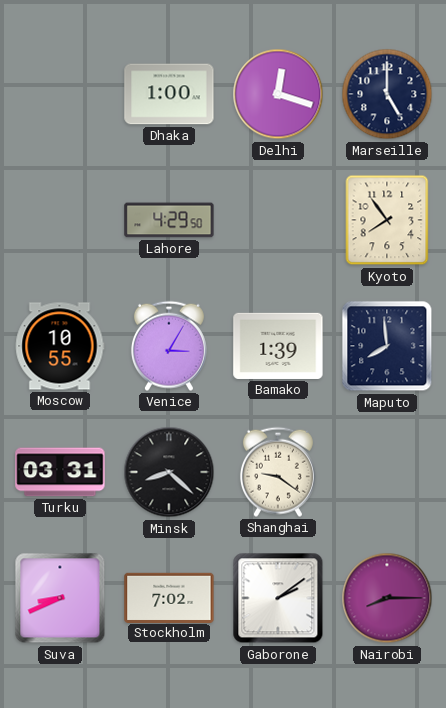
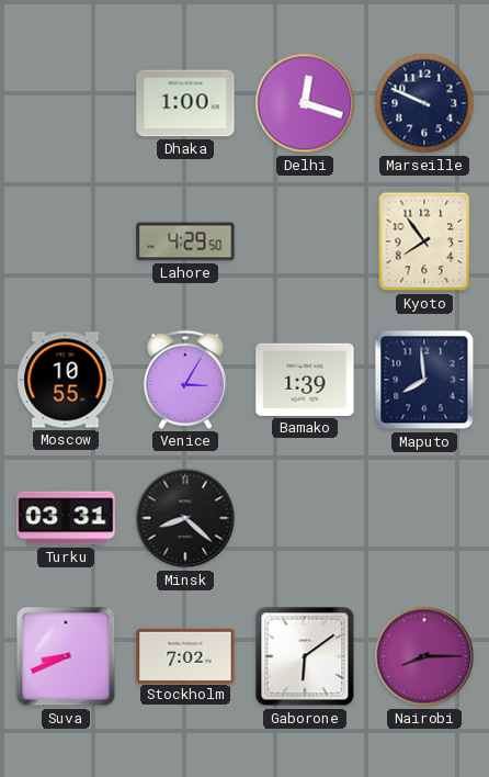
Marseille: 5:00 -> 9:49
Shanghai: 9:21 -> none
Gaborone: 2:09 -> 6:09
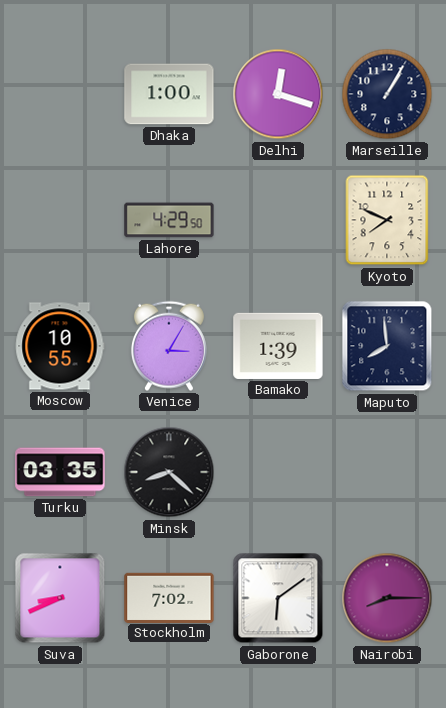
Marseille: 9:49 -> 1:05
Kyoto: 7:54 -> 7:49
Turku: 03:31 -> 03:35
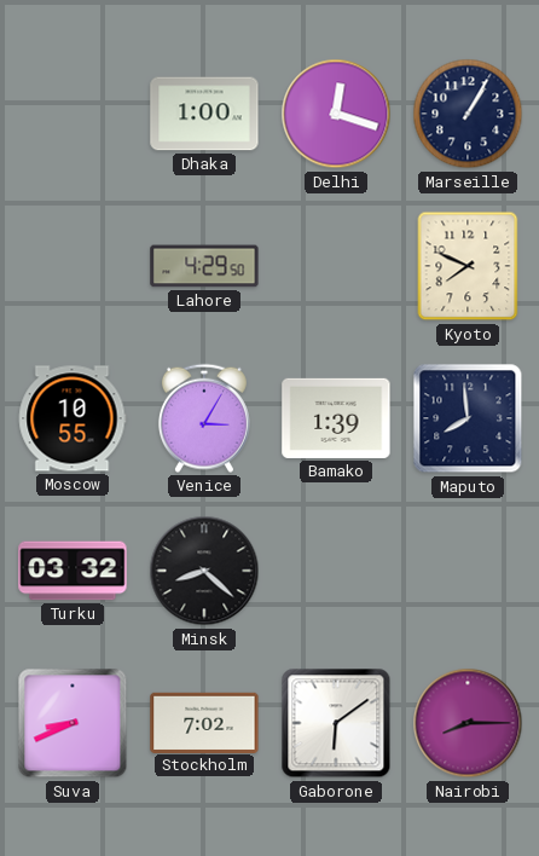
Turku: 03:35 -> 03:32
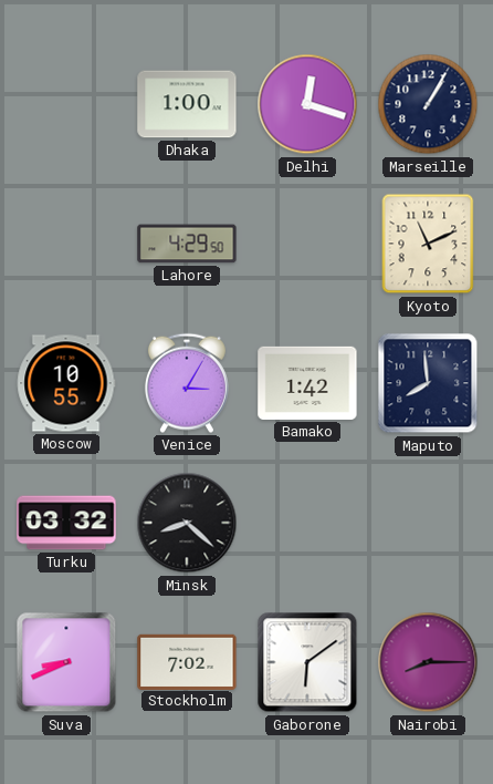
Kyoto: 7:49 -> 11:11
Bamako: 1:39 -> 1:42
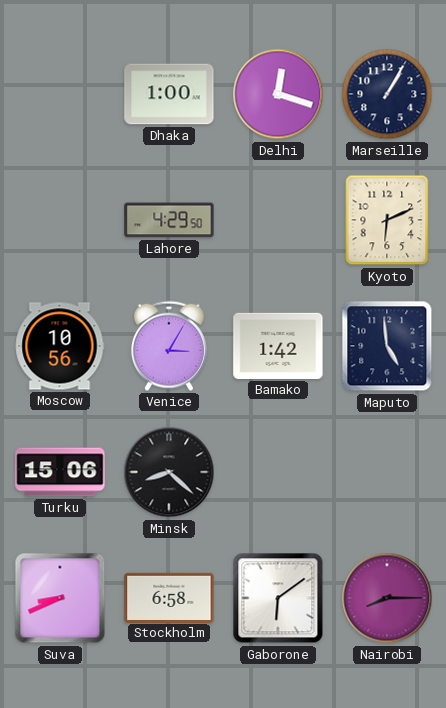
Kyoto: 11:11 -> 6:11
Moscow: 10:55 -> 10:56
Maputo: 7:59 -> 4:59
Turku: 03:32 -> 15:06
Stockholm: 7:02 -> 6:58
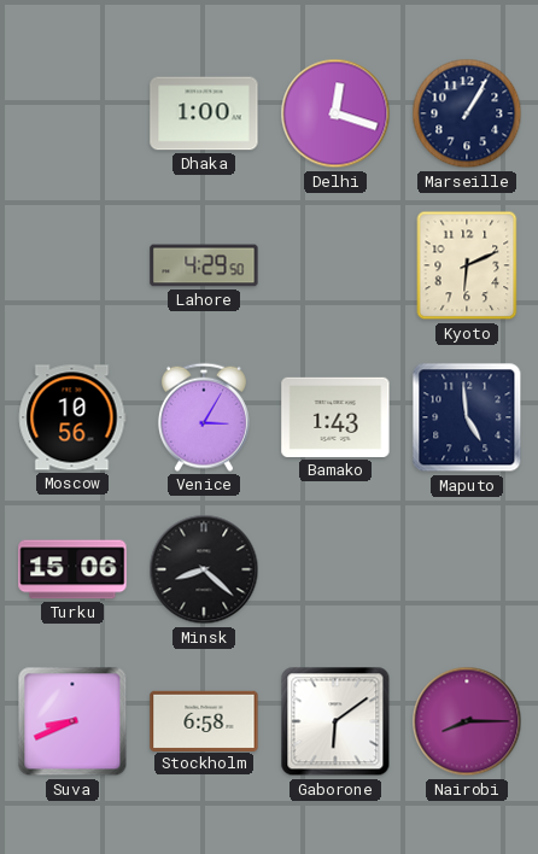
Bamako: 1:42 -> 1:43
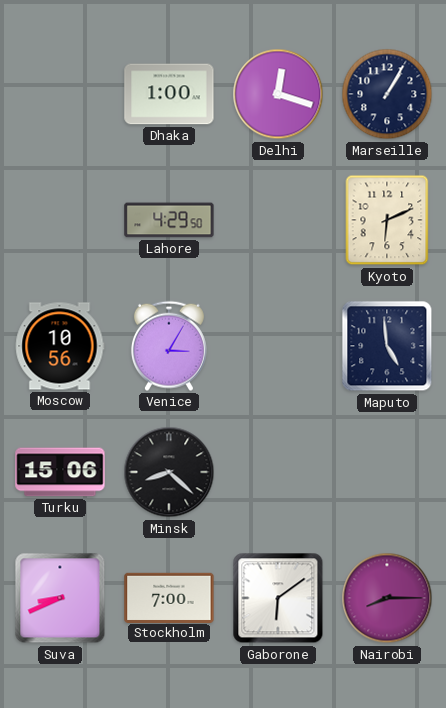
Bamako: 1:43 -> none
Stockholm: 6:58 -> 7:00
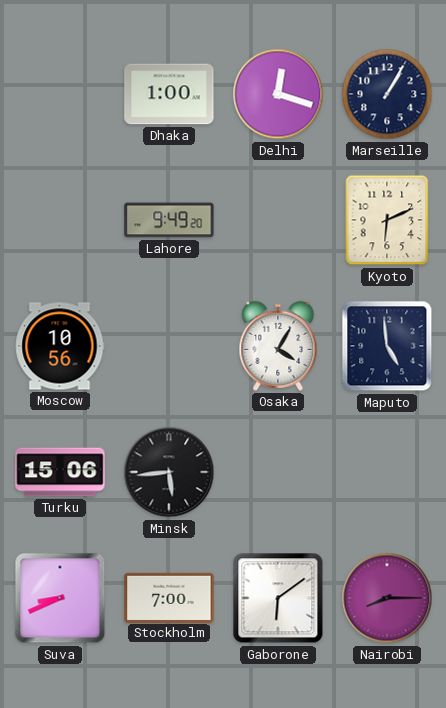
Lahore: 4:29 -> 9:49
Venice: 3:05 -> none
Osaka: none -> 4:05
Minsk: 8:22 -> 5:44
